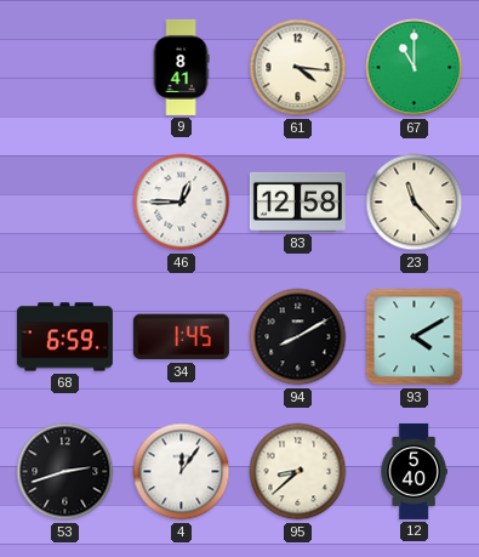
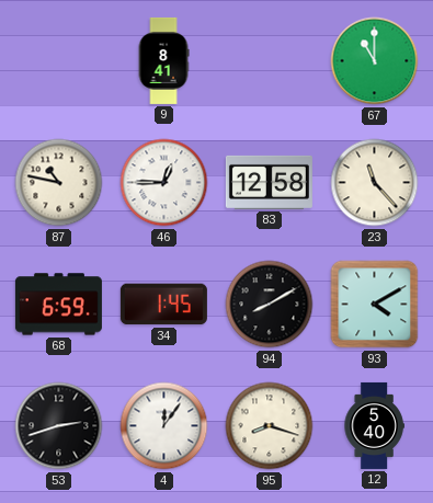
61: 4:16 -> none
87: none -> 10:47
95: 8:38 -> 8:18
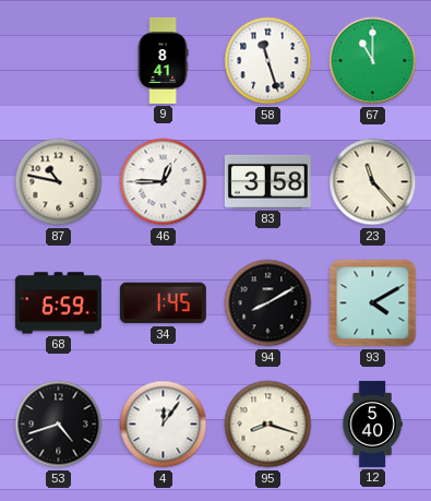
58: none -> 11:27
83: 12:58 -> 3:58
53: 2:42 -> 4:42
